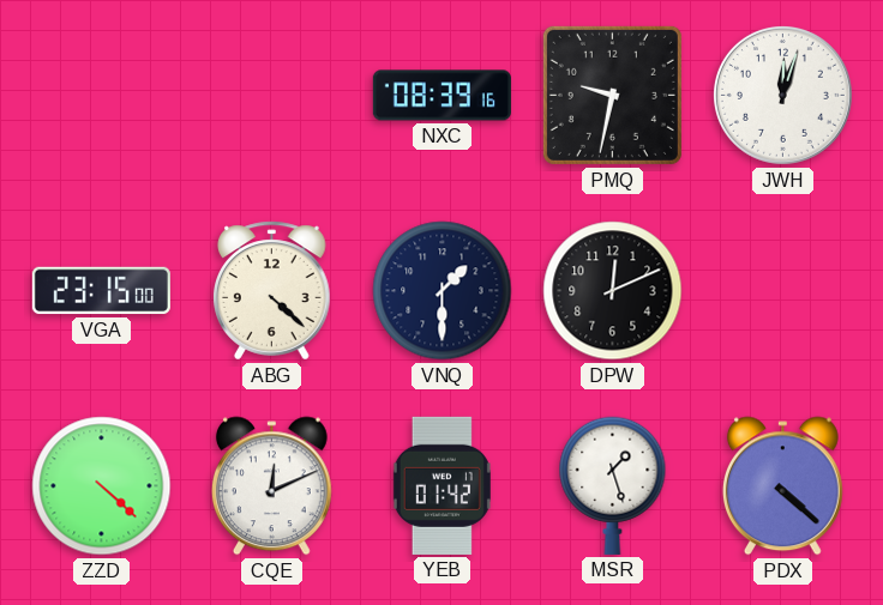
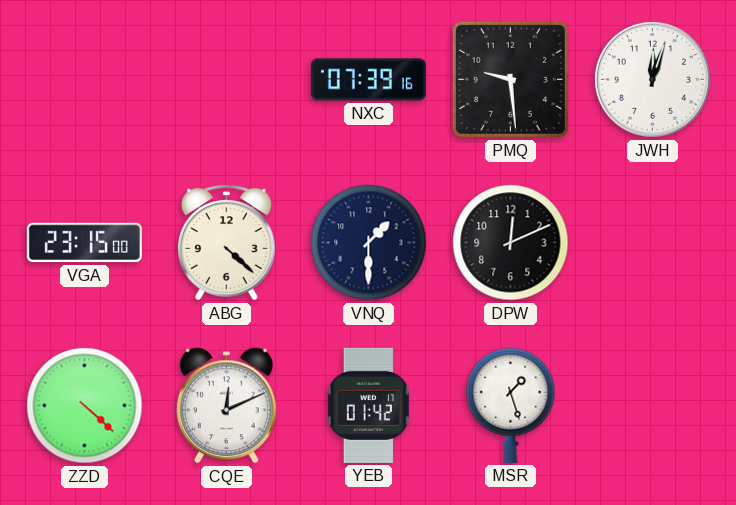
NXC: 08:39 -> 07:39
PMQ: 9:32 -> 9:29
PDX: 4:22 -> none
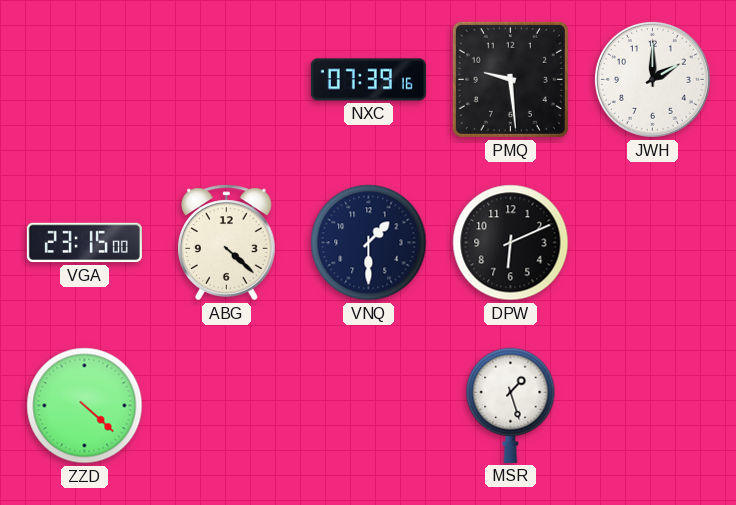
JWH: 12:03 -> 2:00
DPW: 12:11 -> 6:11
CQE: 12:11 -> none
YEB: 01:42 -> none
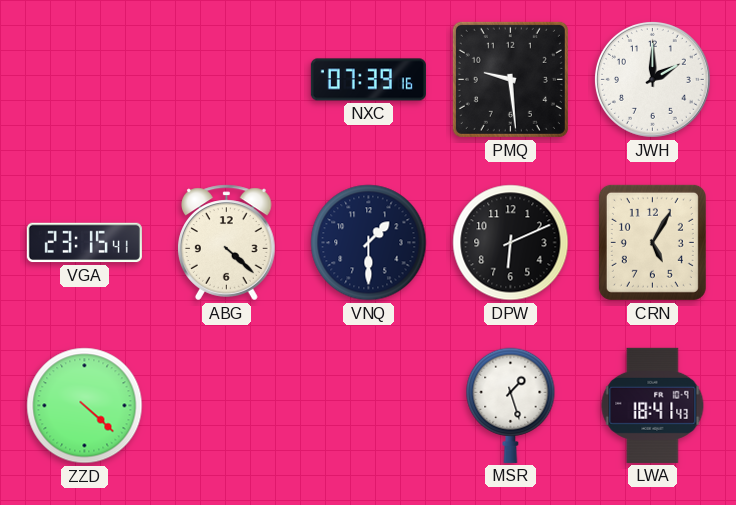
VGA: 23:15:00 -> 23:15:41
CRN: none -> 5:05
LWA: none -> 18:41
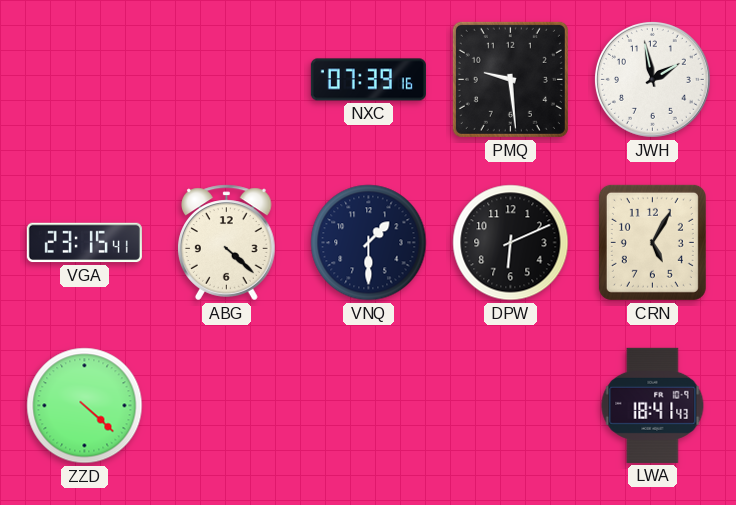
JWH: 2:00 -> 1:58
MSR: 1:27 -> none
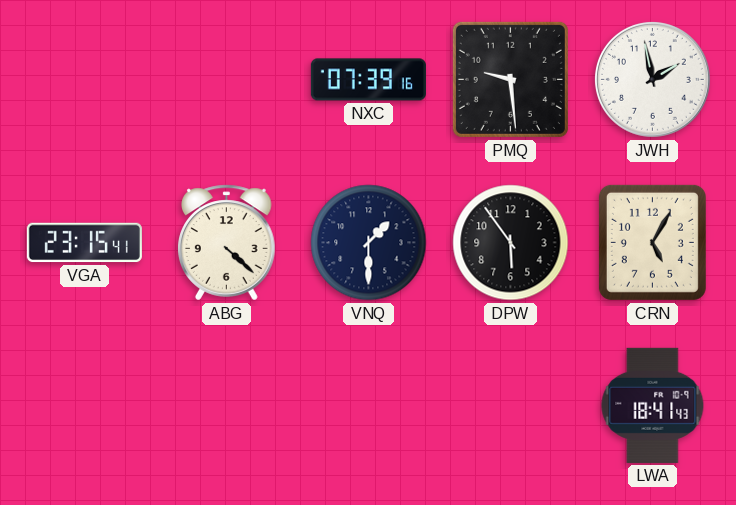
DPW: 6:11 -> 5:54
ZZD: 4:22 -> none
